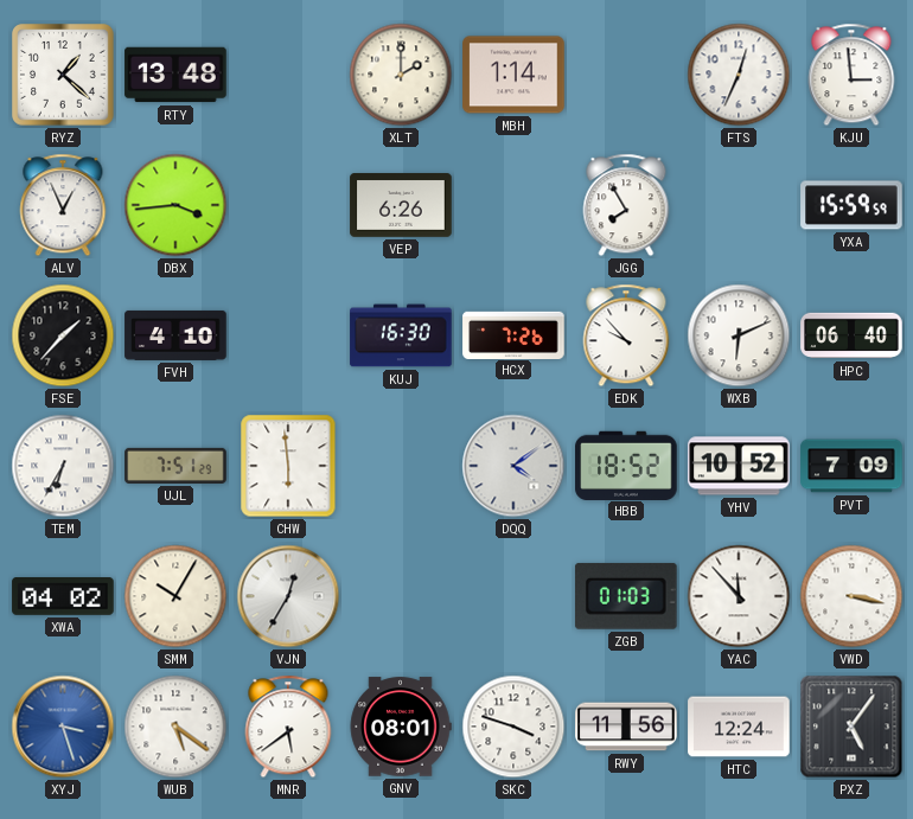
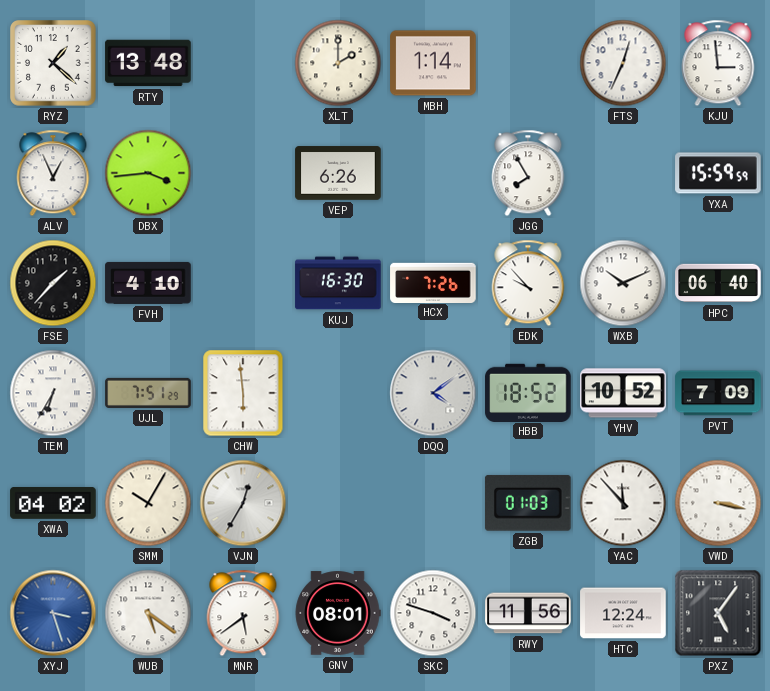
WXB: 6:11 -> 10:11
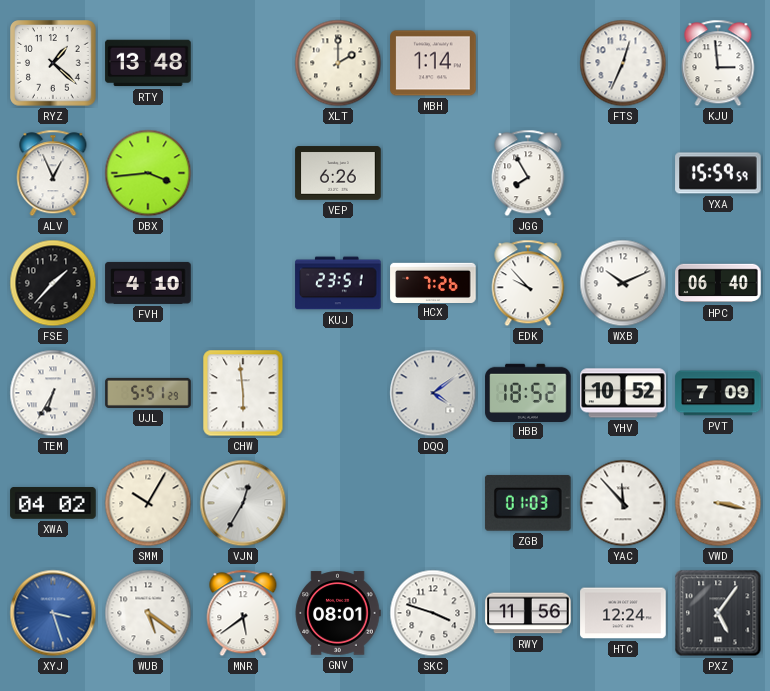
KUJ: 16:30 -> 23:51
UJL: 7:51 -> 5:51
